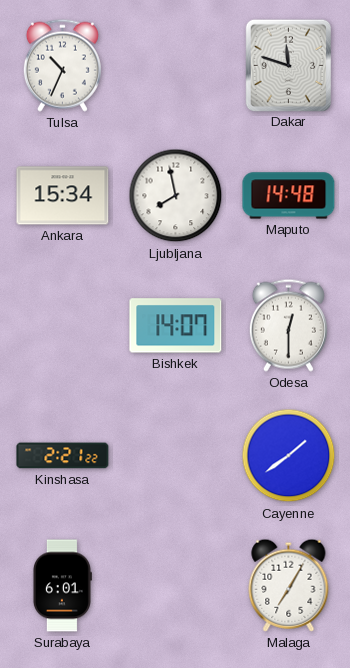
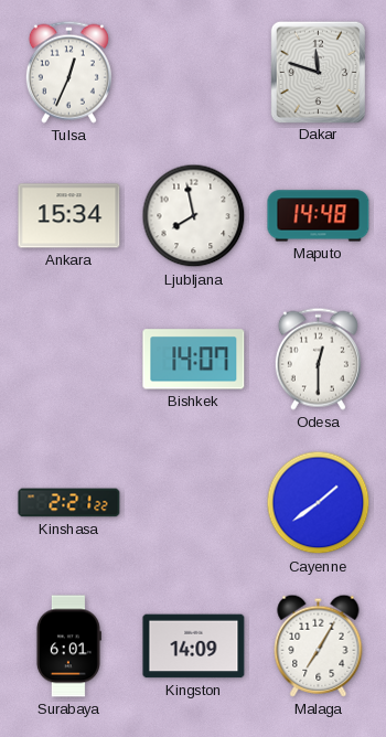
Tulsa: 10:34 -> 12:34
Kingston: none -> 14:09
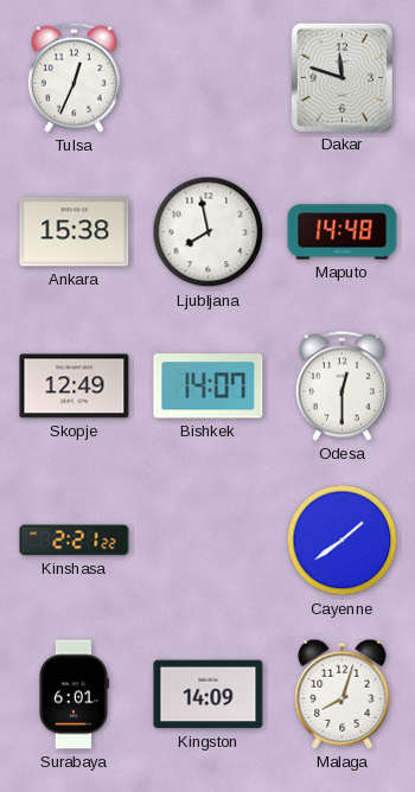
Ankara: 15:34 -> 15:38
Skopje: none -> 12:49
Malaga: 7:05 -> 8:03
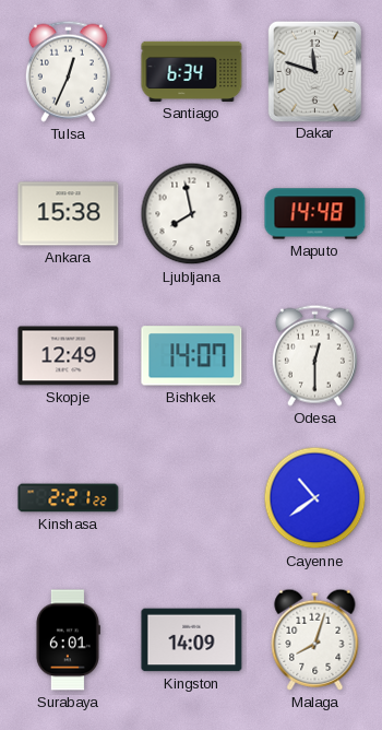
Santiago: none -> 6:34
Cayenne: 1:39 -> 10:39
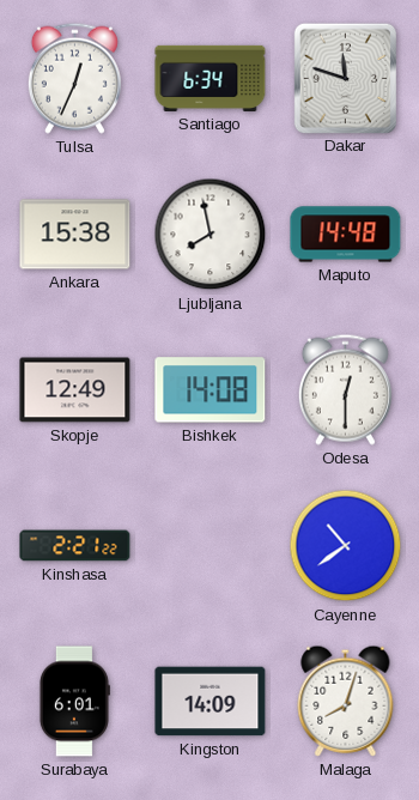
Bishkek: 14:07 -> 14:08
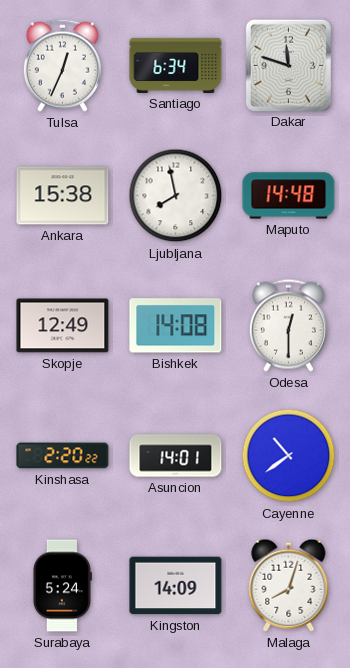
Kinshasa: 2:21 -> 2:20
Asuncion: none -> 14:01
Surabaya: 6:01 -> 5:24
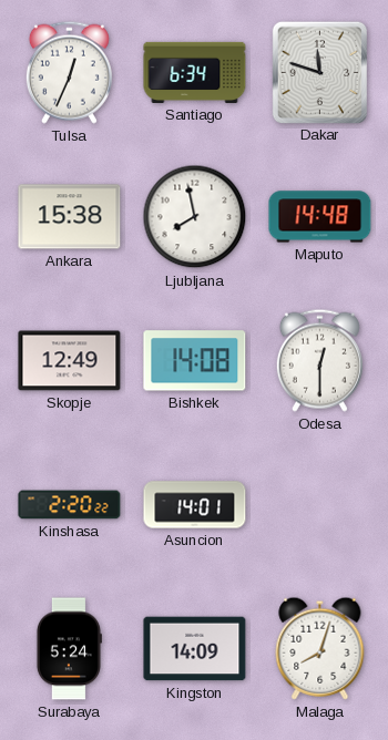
Cayenne: 10:39 -> none
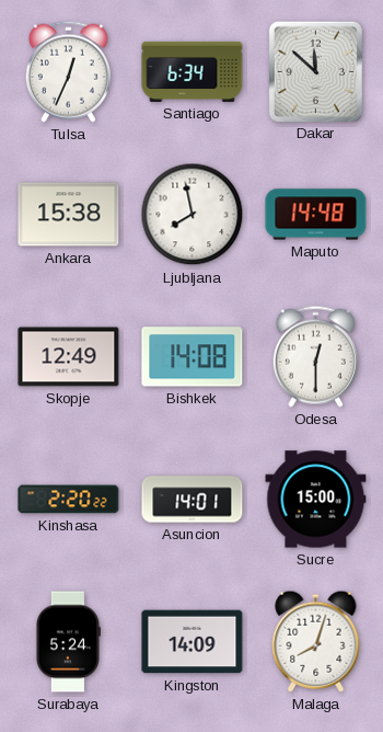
Dakar: 11:48 -> 11:52
Sucre: none -> 15:00
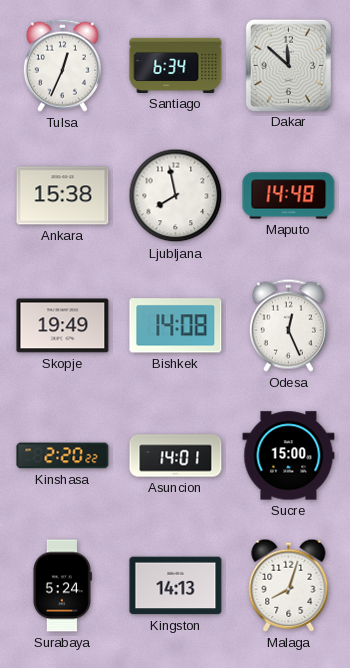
Skopje: 12:49 -> 19:49
Odesa: 12:30 -> 12:26
Kingston: 14:09 -> 14:13
